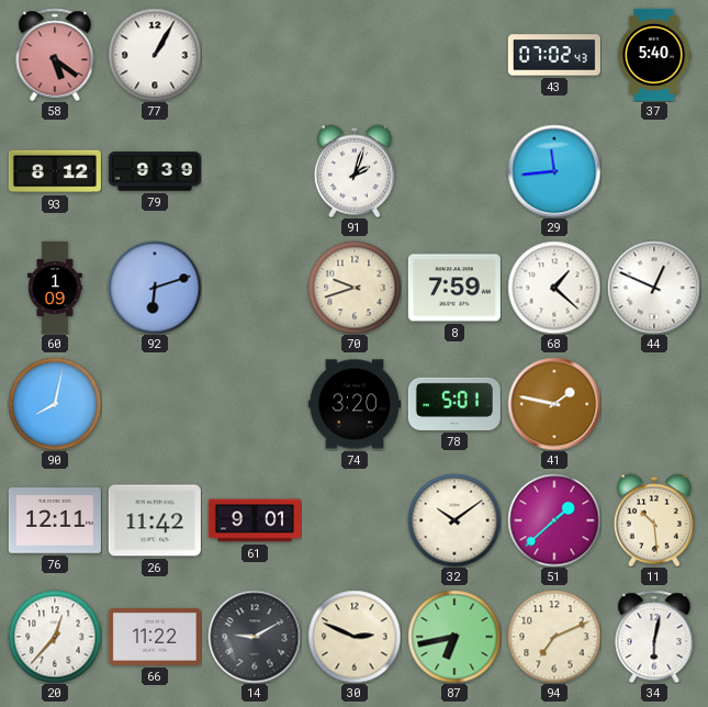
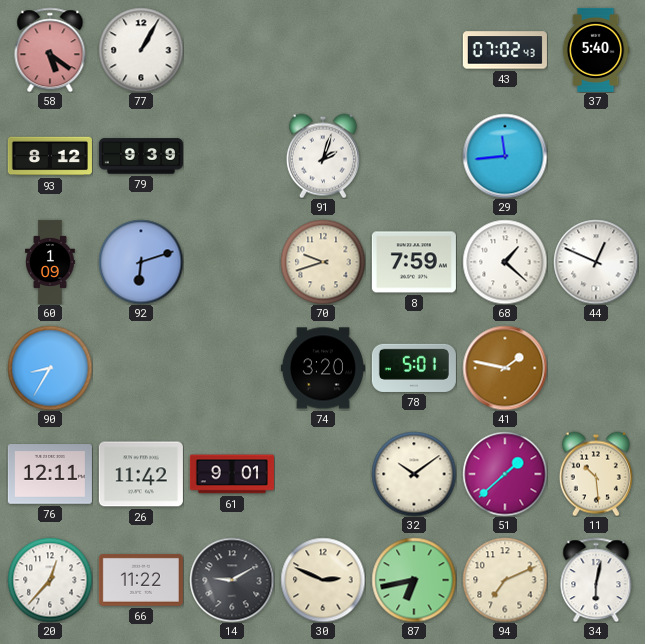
90: 8:02 -> 8:35
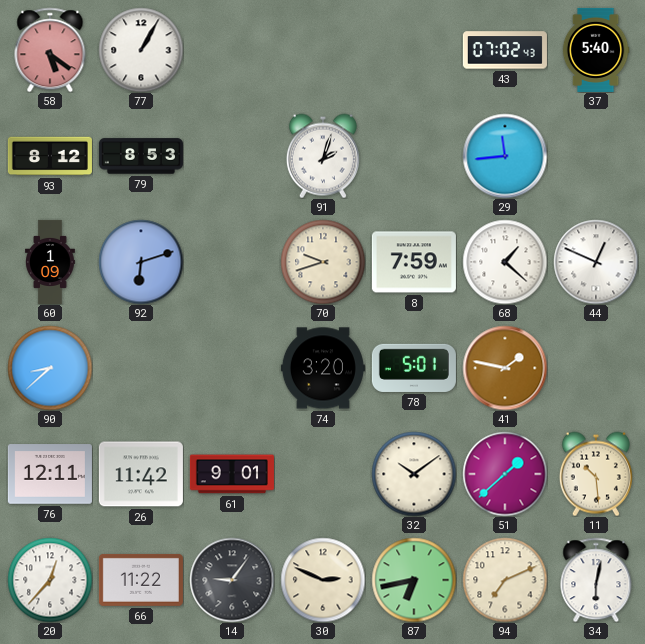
79: 9:39 -> 8:53
90: 8:35 -> 8:38
14: 9:10 -> 9:06
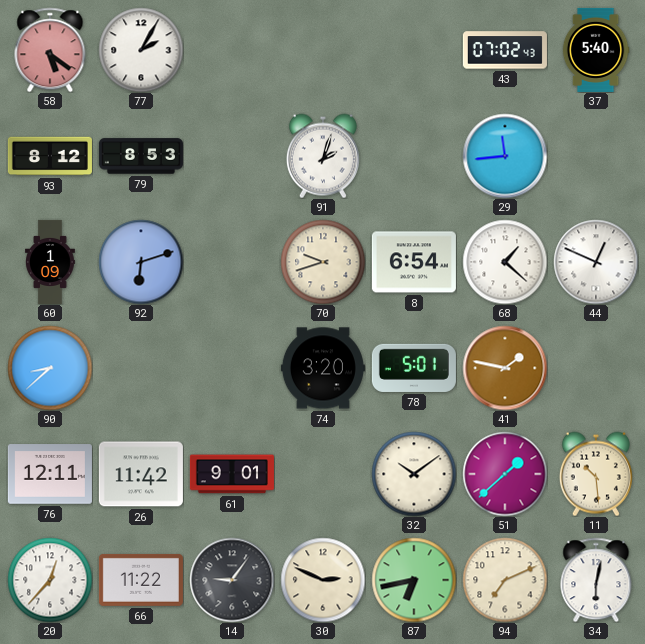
77: 1:05 -> 2:05
8: 7:59 -> 6:54
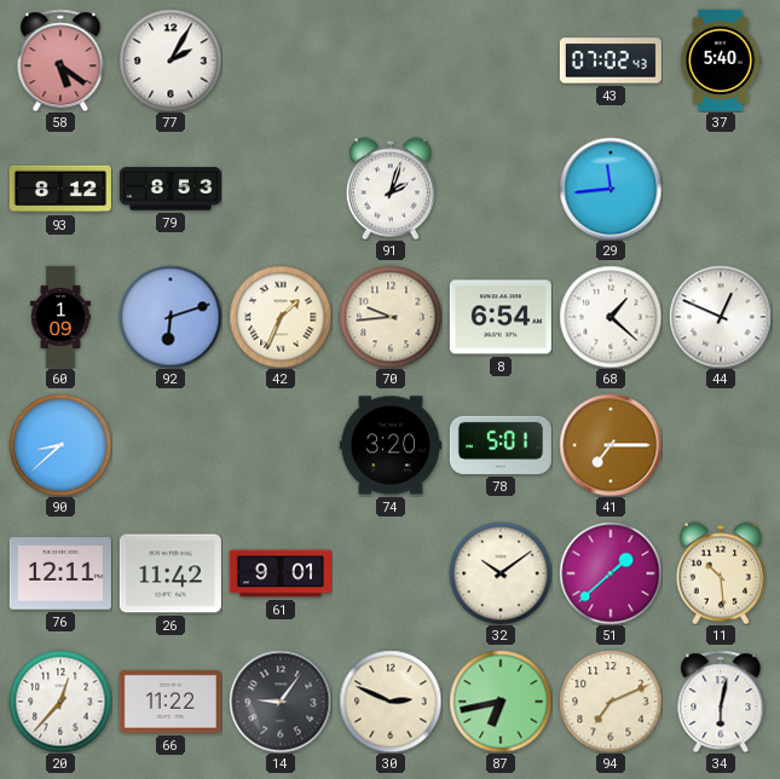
42: none -> 1:34
70: 9:42 -> 9:44
41: 1:47 -> 7:15
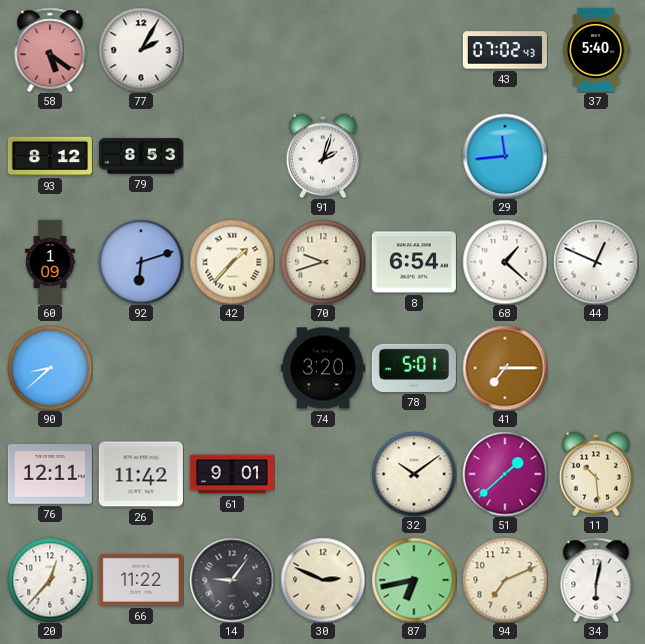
42: 1:34 -> 1:37
70: 9:44 -> 9:42
